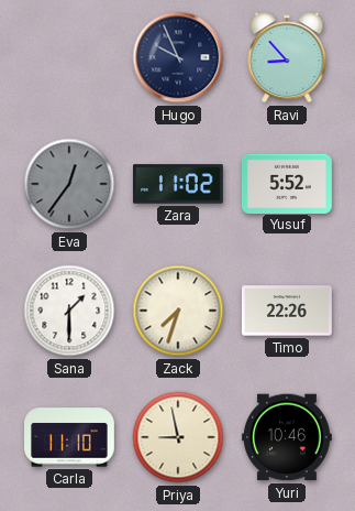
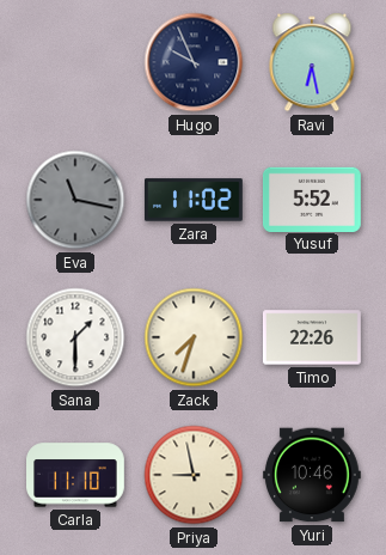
Ravi: 8:53 -> 6:28
Eva: 12:36 -> 11:17
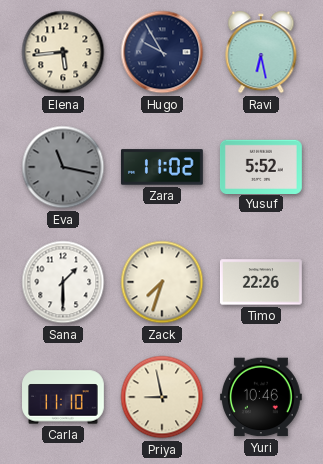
Elena: none -> 5:44
Hugo: 9:56 -> 9:55
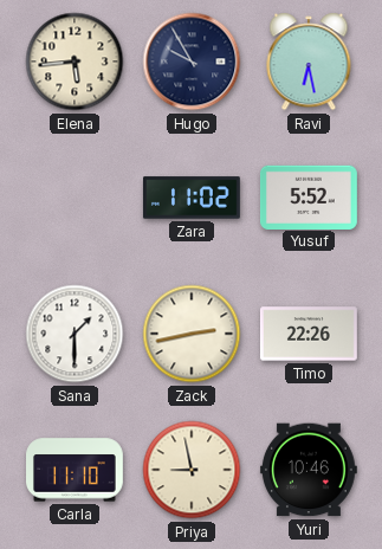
Eva: 11:17 -> none
Zack: 7:33 -> 2:43
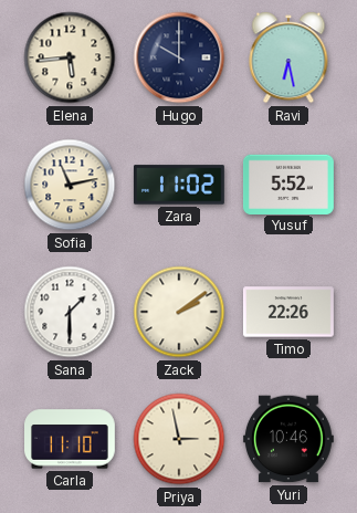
Hugo: 9:55 -> 10:00
Sofia: none -> 11:13
Zack: 2:43 -> 2:09
Priya: 8:58 -> 2:58
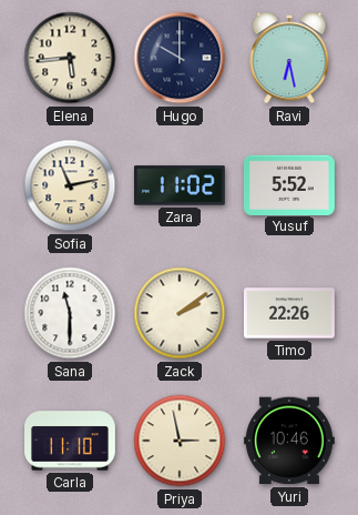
Sana: 1:30 -> 11:30
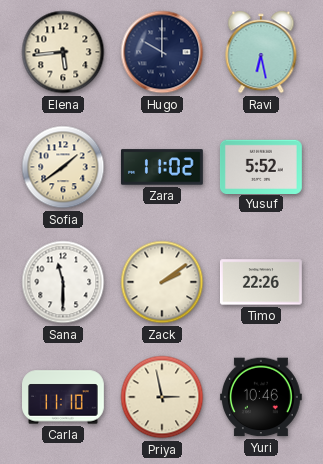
Sofia: 11:13 -> 1:39
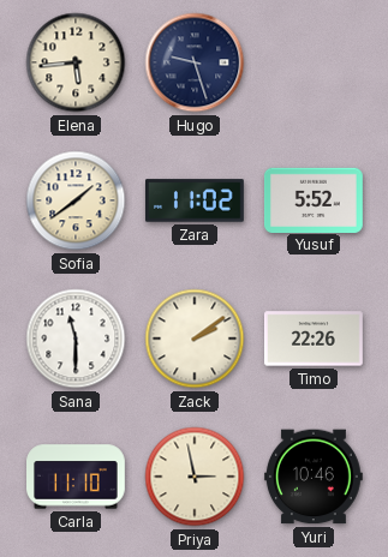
Hugo: 10:00 -> 9:27
Ravi: 6:28 -> none
